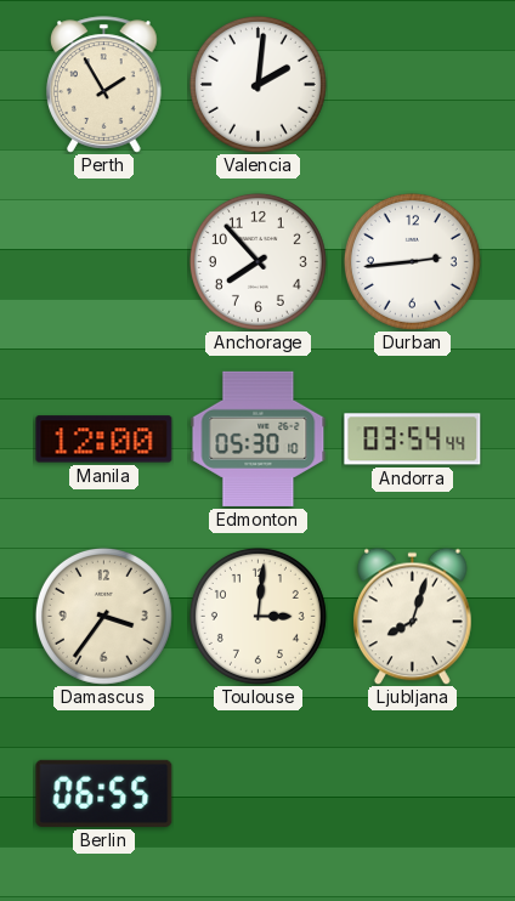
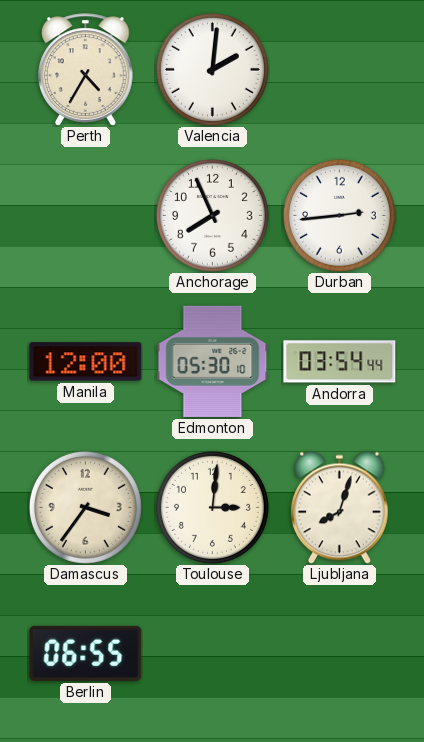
Perth: 1:55 -> 4:35
Anchorage: 7:53 -> 7:56
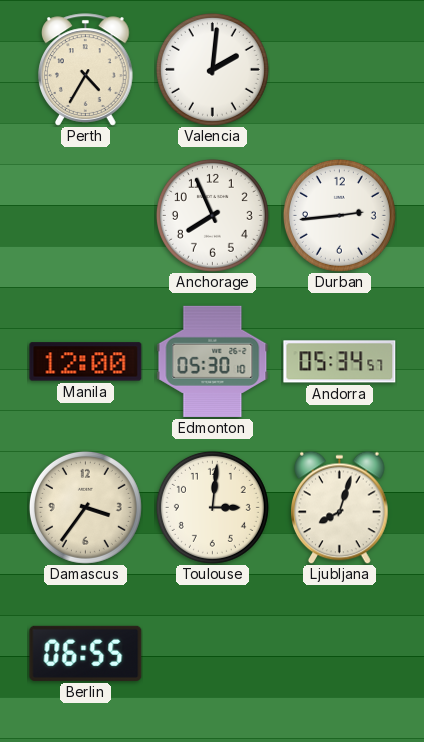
Andorra: 03:54 -> 05:34
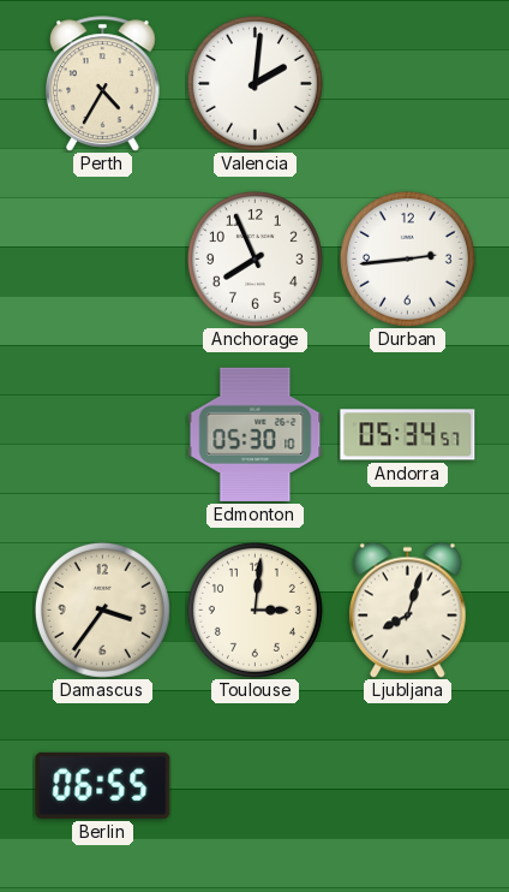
Manila: 12:00 -> none
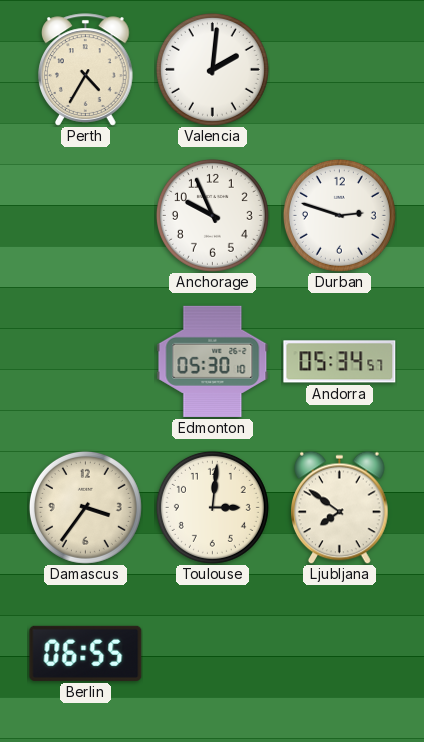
Anchorage: 7:56 -> 9:56
Durban: 2:44 -> 2:48
Ljubljana: 8:03 -> 7:51
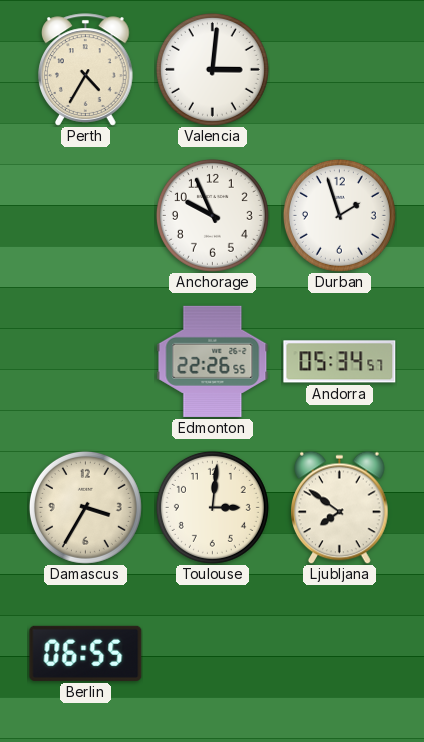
Valencia: 2:01 -> 3:01
Durban: 2:48 -> 1:57
Edmonton: 05:30 -> 22:26
Damascus: 3:36 -> 3:35
